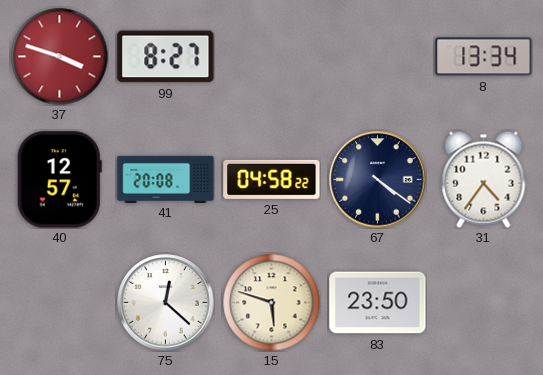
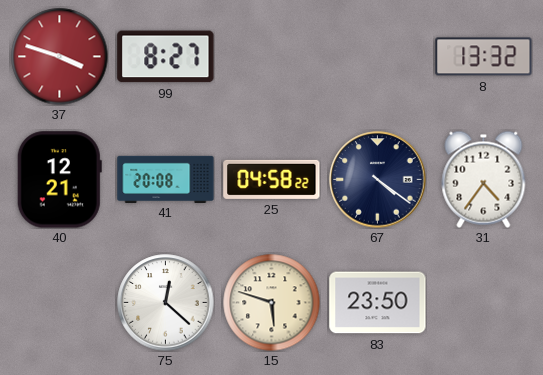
8: 13:34 -> 13:32
40: 12:57 -> 12:21
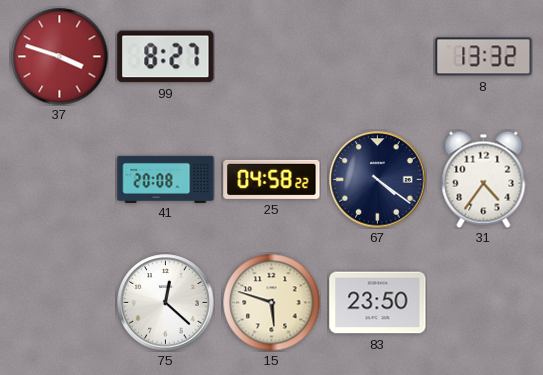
40: 12:21 -> none
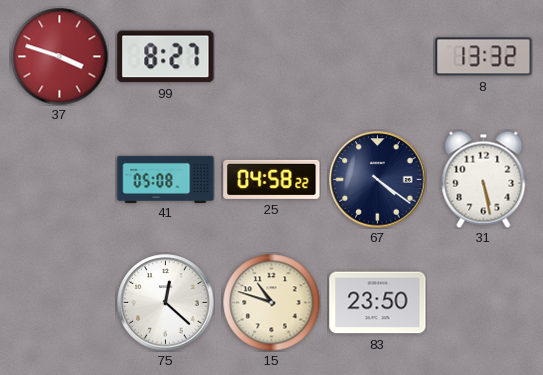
41: 20:08 -> 05:08
31: 4:36 -> 5:28
15: 5:48 -> 10:48
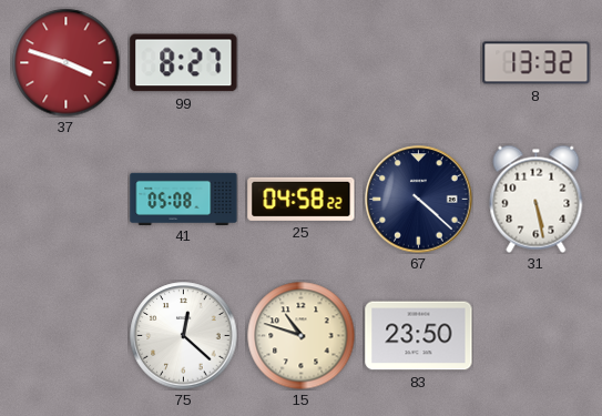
67: 4:21 -> 4:22
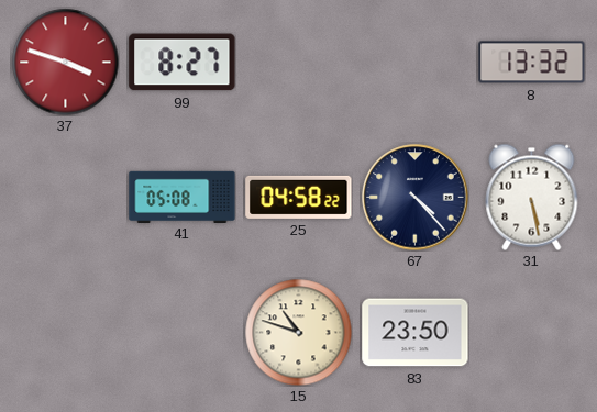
67: 4:22 -> 4:23
75: 12:22 -> none
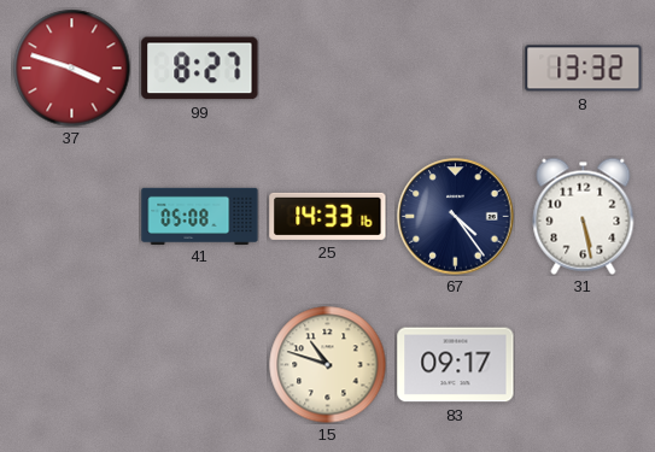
25: 04:58 -> 14:33
67: 4:23 -> 4:24
83: 23:50 -> 09:17
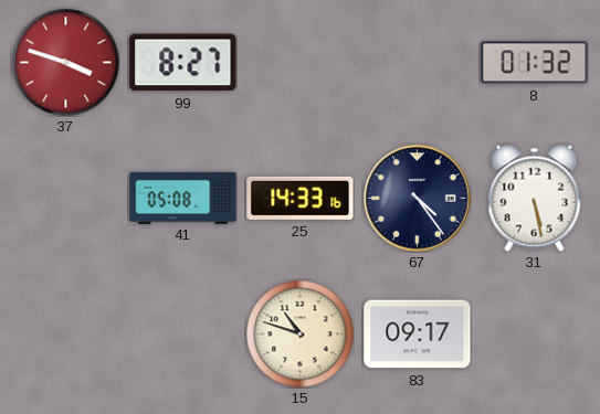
8: 13:32 -> 01:32
